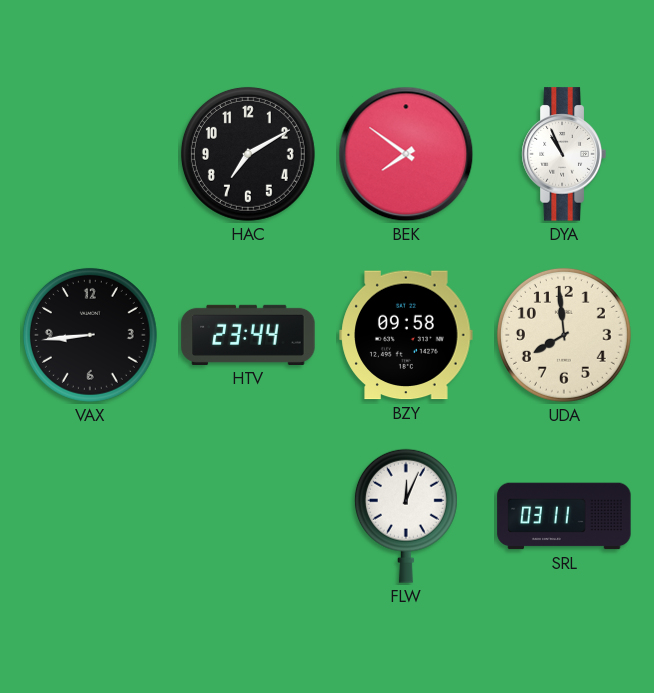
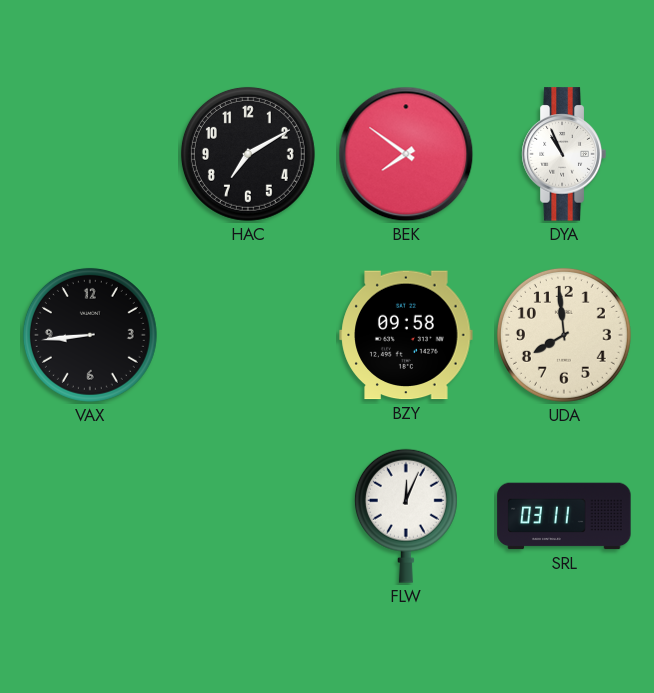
HTV: 23:44 -> none
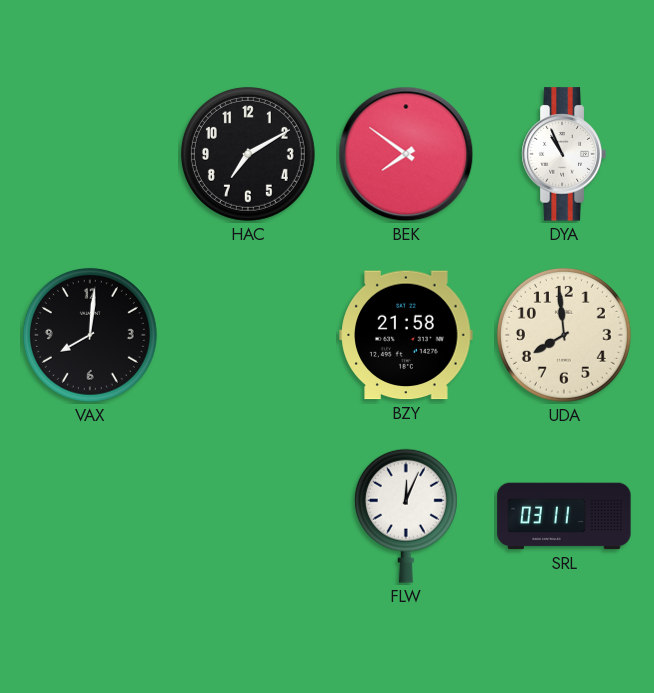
VAX: 8:44 -> 8:01
BZY: 09:58 -> 21:58
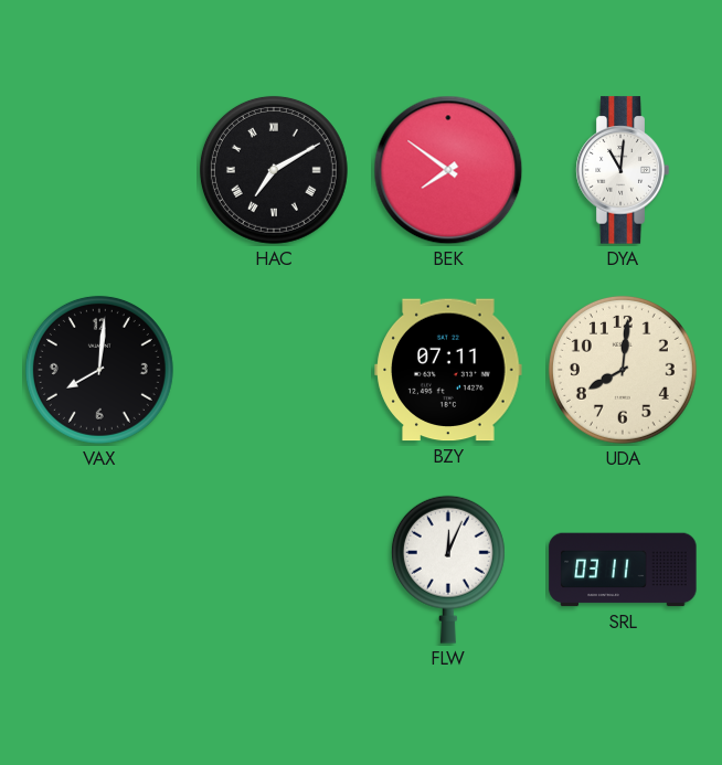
HAC numerals: Arabic -> Roman
DYA: 10:56 -> 11:01
BZY: 21:58 -> 07:11
UDA: 7:59 -> 8:01
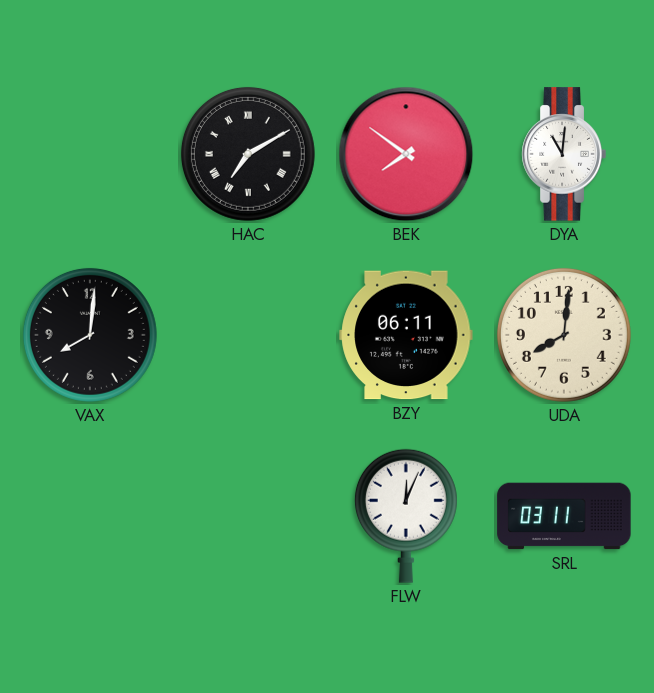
BZY: 07:11 -> 06:11
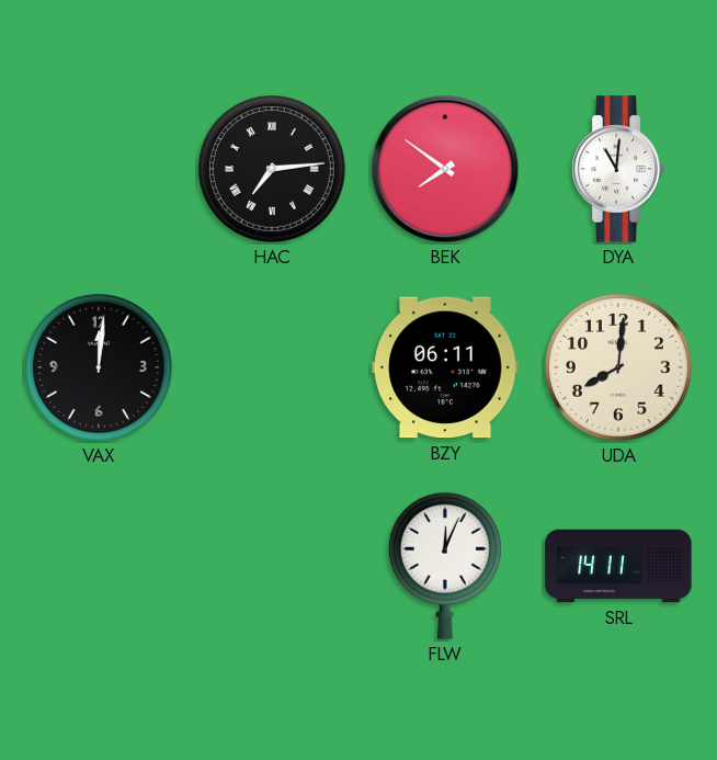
HAC: 7:10 -> 7:14
VAX: 8:01 -> 12:01
SRL: 03:11 -> 14:11
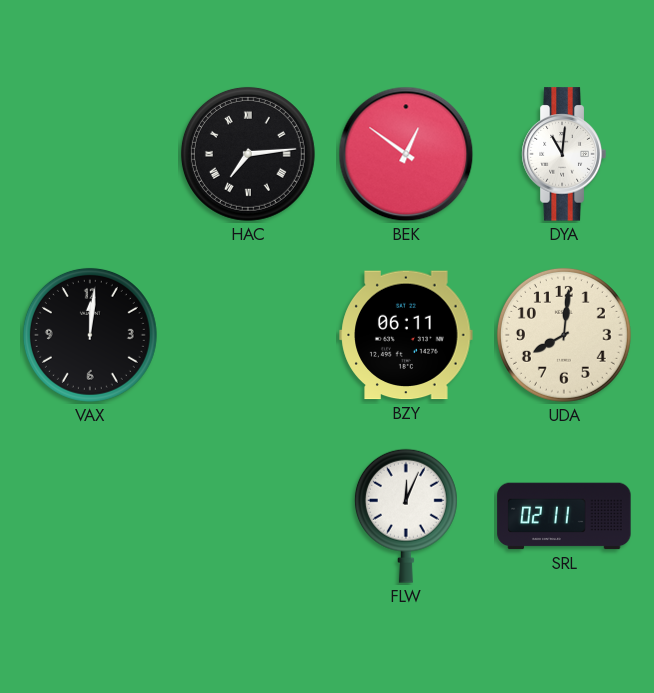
BEK: 7:51 -> 12:51
SRL: 14:11 -> 02:11
